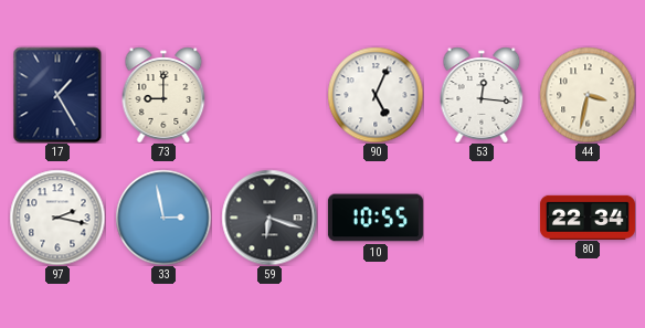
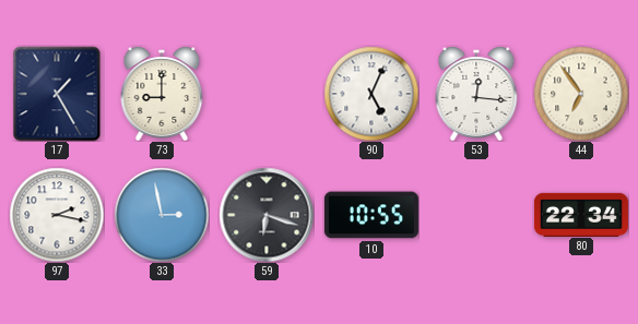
44: 3:32 -> 6:54
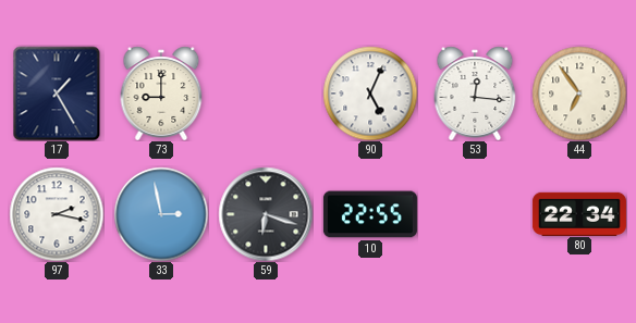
10: 10:55 -> 22:55
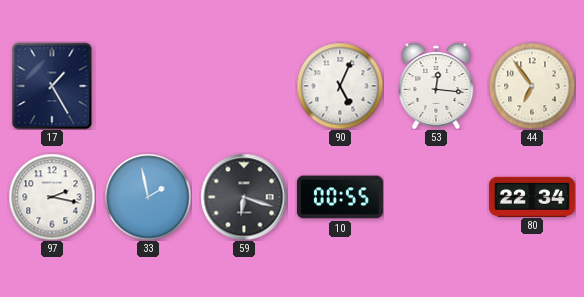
73: 9:00 -> none
33: 2:58 -> 1:58
10: 22:55 -> 00:55
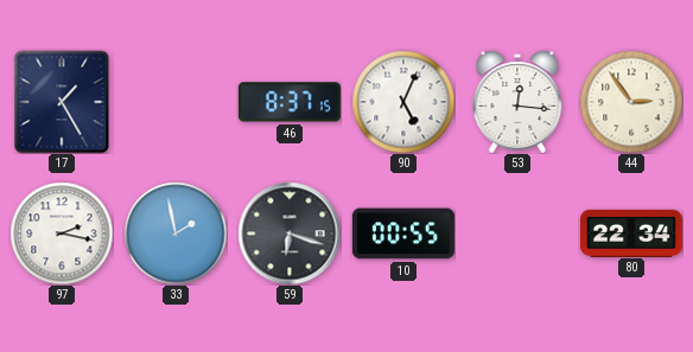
46: none -> 8:37
44: 6:54 -> 2:54
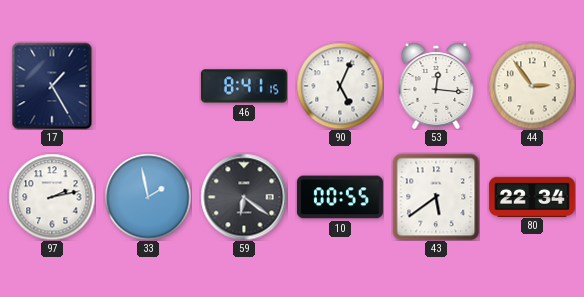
46: 8:37 -> 8:41
97: 2:17 -> 2:13
59: 6:18 -> 6:21
43: none -> 5:39
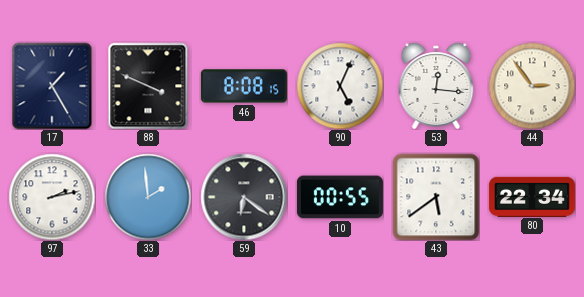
88: none -> 3:49
46: 8:41 -> 8:08
33: 1:58 -> 1:59
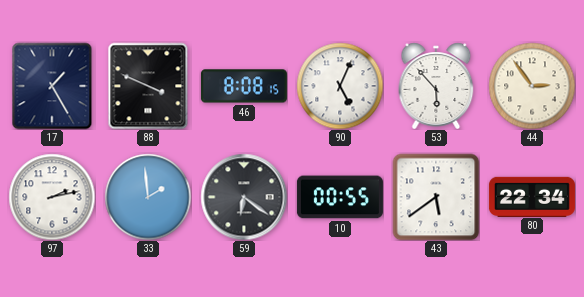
53: 12:16 -> 5:53
